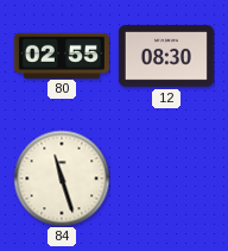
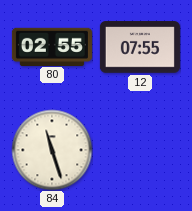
12: 08:30 -> 07:55
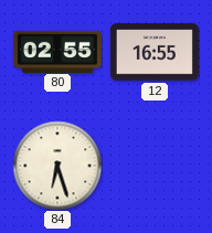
12: 07:55 -> 16:55
84: 11:27 -> 6:27
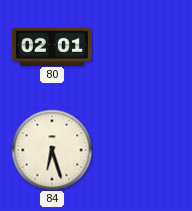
80: 02:55 -> 02:01
12: 16:55 -> none
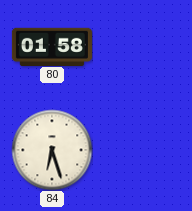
80: 02:01 -> 01:58
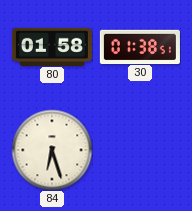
30: none -> 01:38
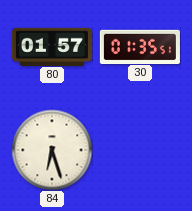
80: 01:58 -> 01:57
30: 01:38 -> 01:35
